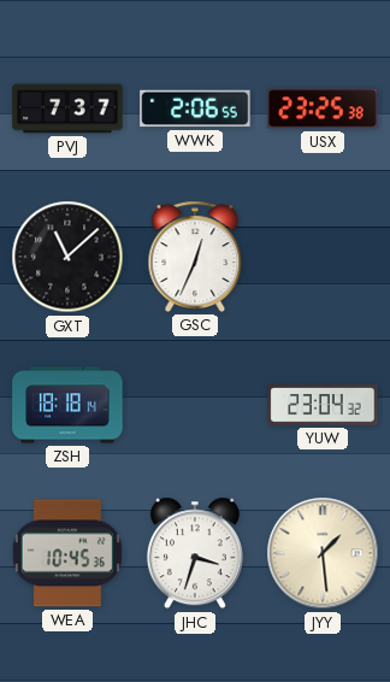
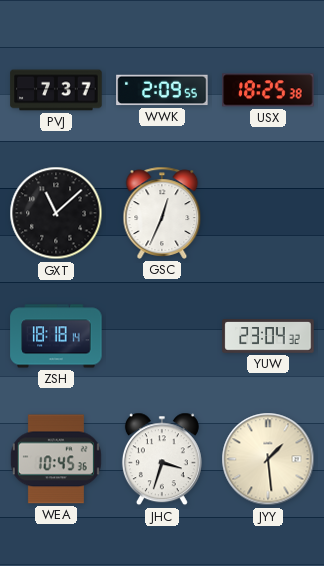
WWK: 2:06 -> 2:09
USX: 23:25 -> 18:25
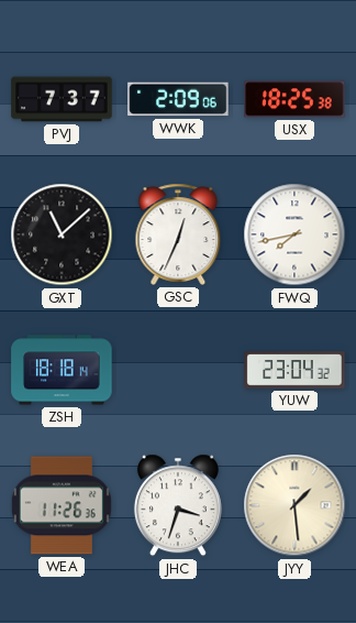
WWK: 2:09:55 -> 2:09:06
FWQ: none -> 7:43
WEA: 10:45 -> 11:26
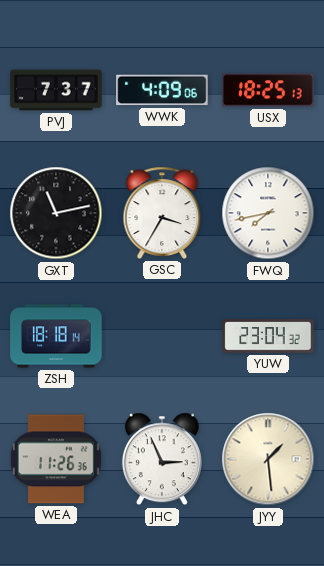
WWK: 2:09 -> 4:09
USX: 18:25:38 -> 18:25:13
GXT: 11:08 -> 11:13
GSC: 12:34 -> 3:35
JHC: 3:33 -> 2:56
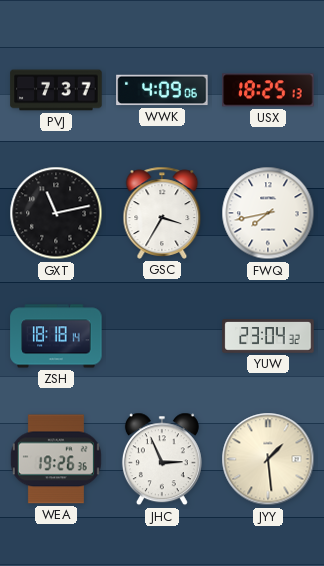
WEA: 11:26 -> 19:26
